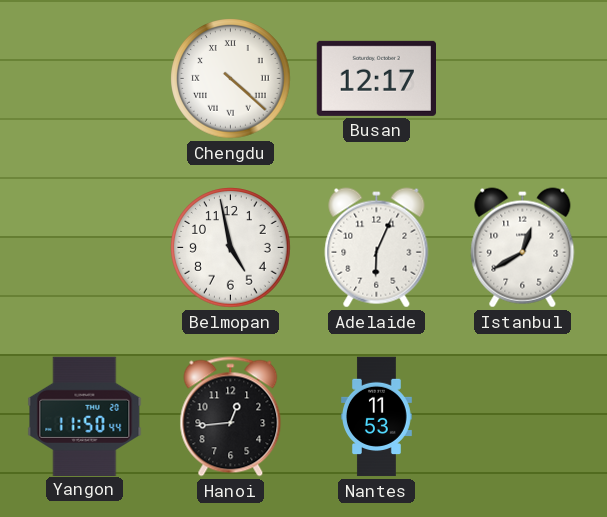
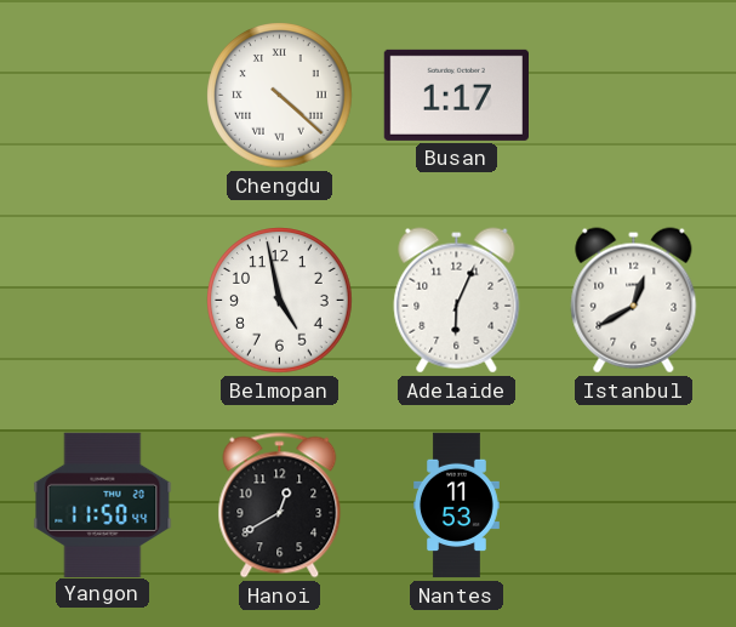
Busan: 12:17 -> 1:17
Hanoi: 12:44 -> 12:40
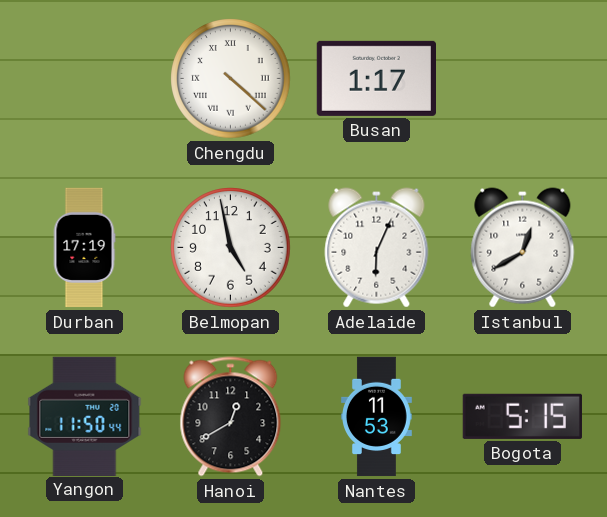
Durban: none -> 17:19
Bogota: none -> 5:15
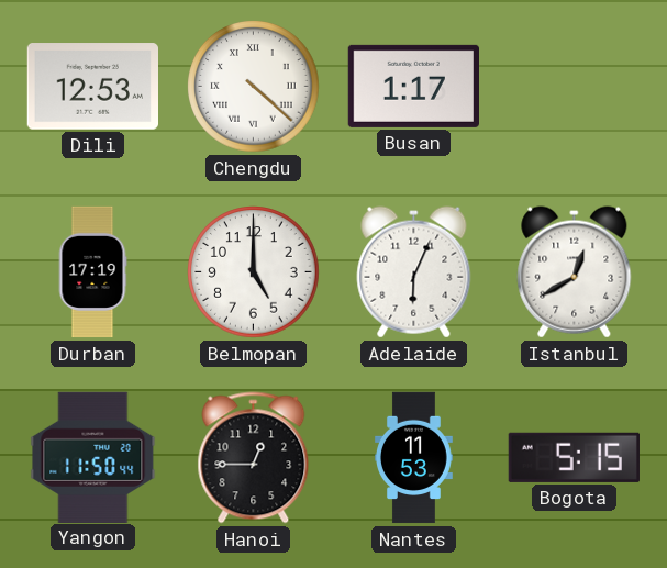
Dili: none -> 12:53
Belmopan: 4:58 -> 5:00
Hanoi: 12:40 -> 12:45
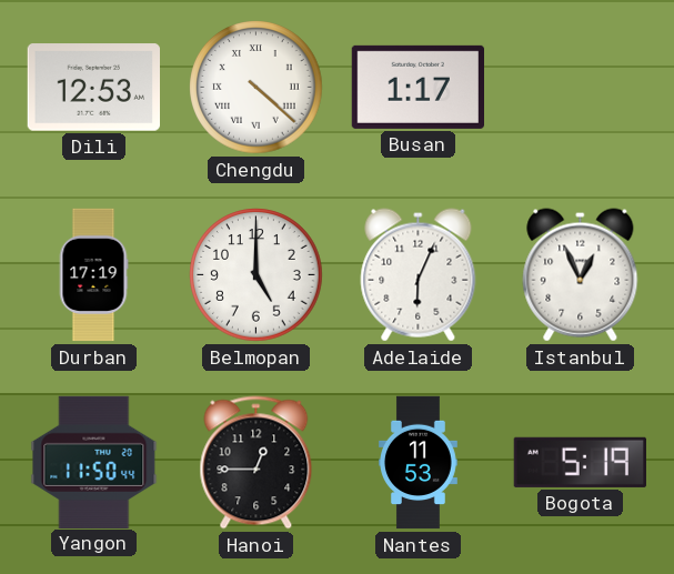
Istanbul: 12:40 -> 12:56
Bogota: 5:15 -> 5:19
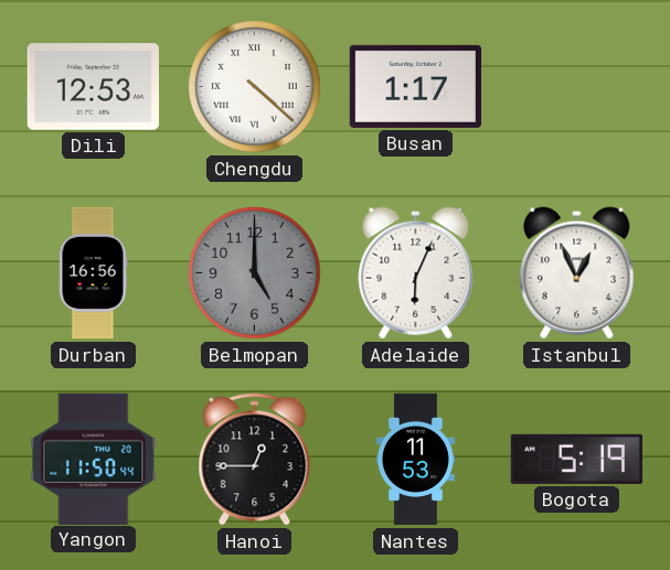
Durban: 17:19 -> 16:56
Belmopan dial: white -> grey
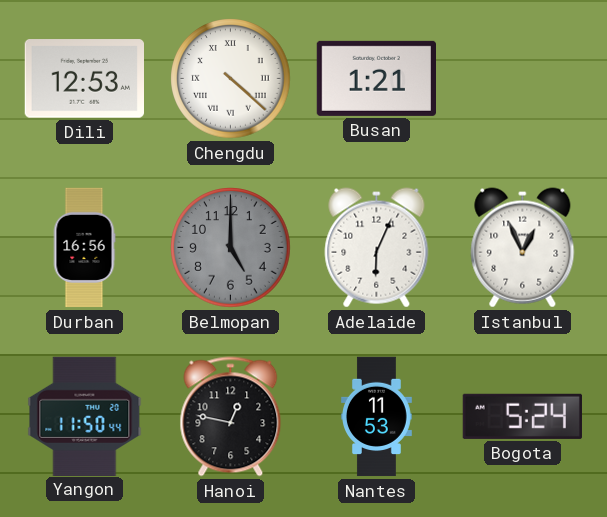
Busan: 1:17 -> 1:21
Hanoi: 12:45 -> 12:47
Bogota: 5:19 -> 5:24
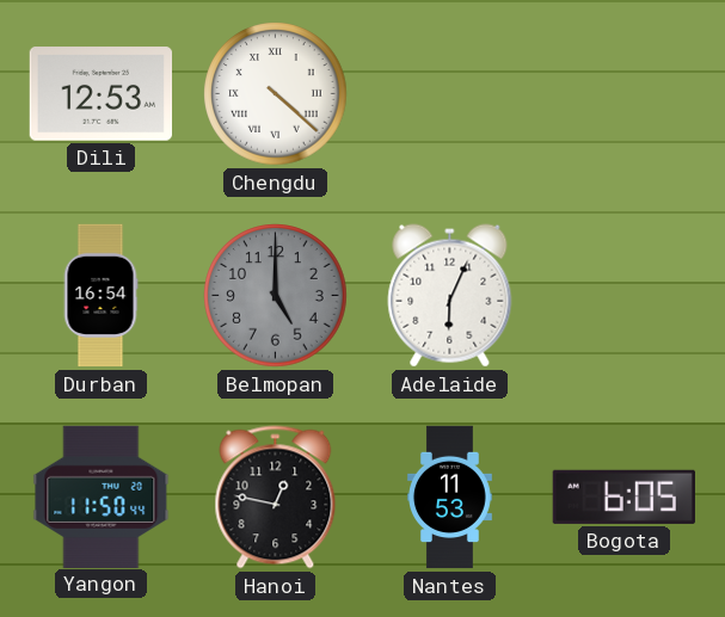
Busan: 1:21 -> none
Durban: 16:56 -> 16:54
Istanbul: 12:56 -> none
Bogota: 5:24 -> 6:05
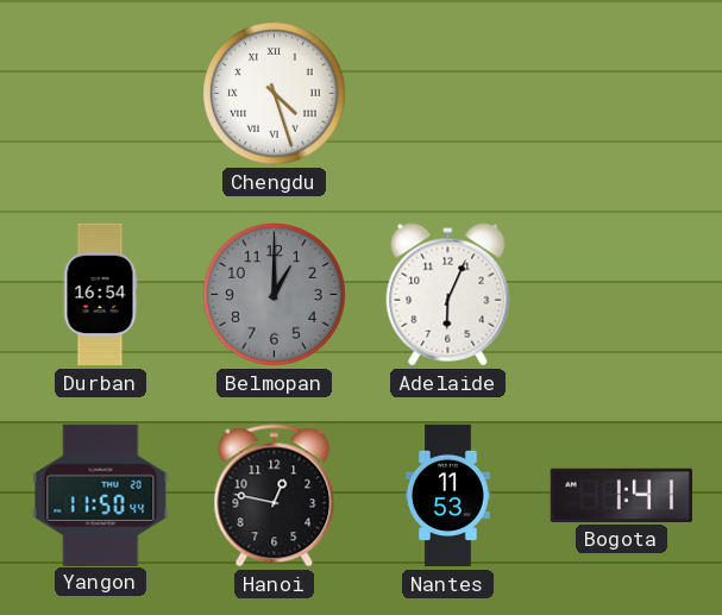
Dili: 12:53 -> none
Chengdu: 4:22 -> 4:27
Belmopan: 5:00 -> 1:00
Bogota: 6:05 -> 1:41
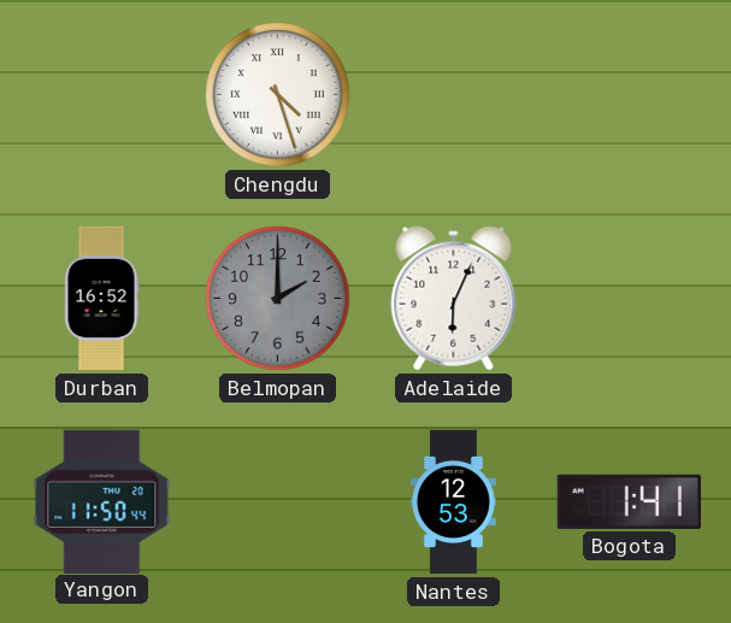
Durban: 16:54 -> 16:52
Belmopan: 1:00 -> 2:00
Hanoi: 12:47 -> none
Nantes: 11:53 -> 12:53
